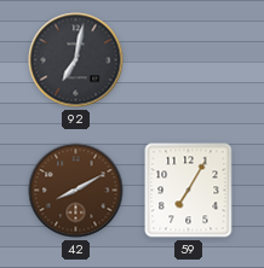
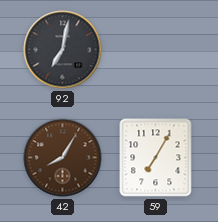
42: 8:10 -> 8:05
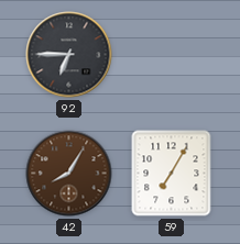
92: 7:02 -> 6:45
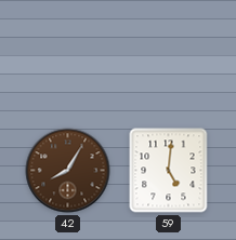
92: 6:45 -> none
59: 7:05 -> 5:01
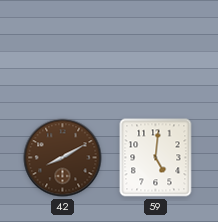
42: 8:05 -> 8:10
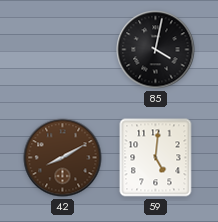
85: none -> 4:02
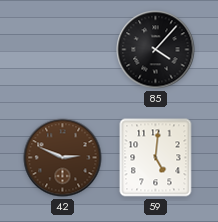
85: 4:02 -> 4:07
42: 8:10 -> 2:49
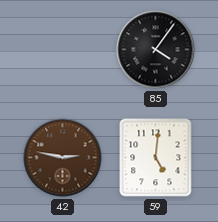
85: 4:07 -> 4:06
42: 2:49 -> 2:47
